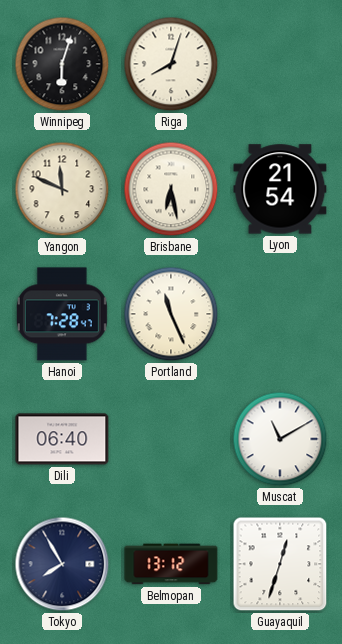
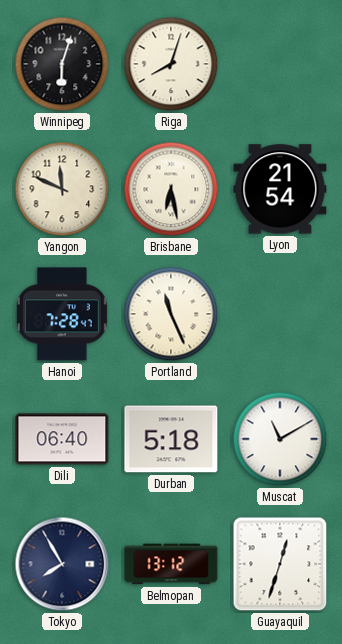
Durban: none -> 5:18
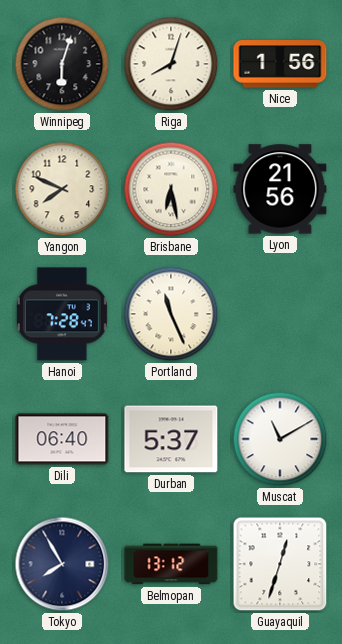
Nice: none -> 1:56
Yangon: 11:49 -> 7:49
Lyon: 21:54 -> 21:56
Durban: 5:18 -> 5:37
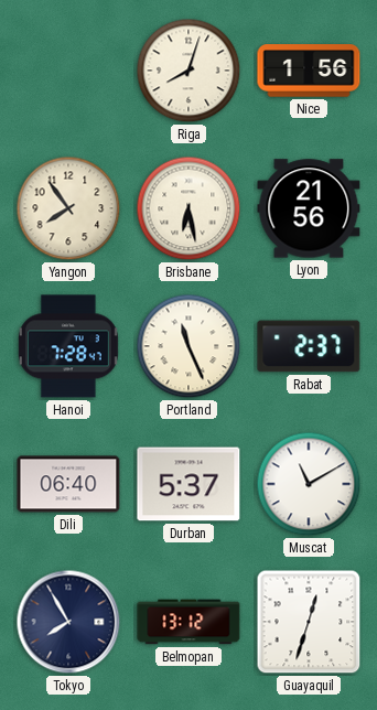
Winnipeg: 6:03 -> none
Yangon: 7:49 -> 7:54
Rabat: none -> 2:37
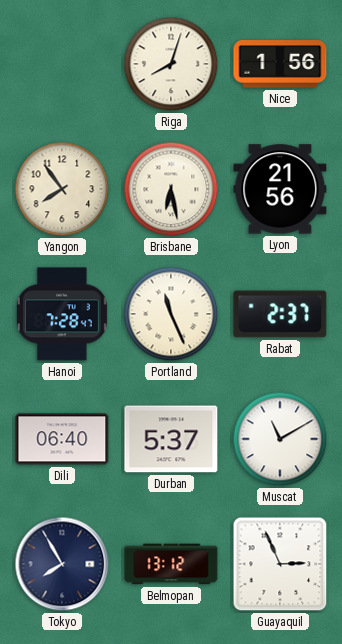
Guayaquil: 12:33 -> 2:56
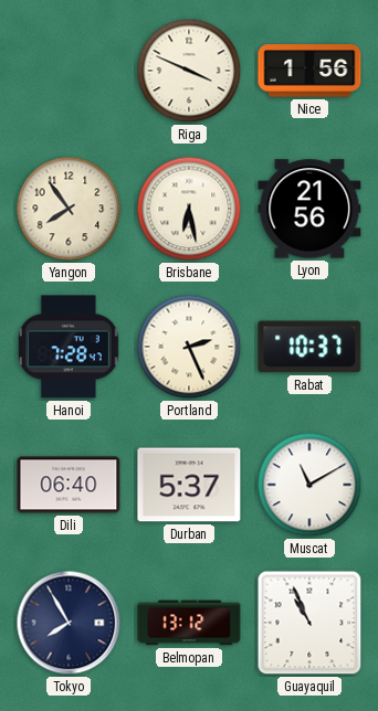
Riga: 8:03 -> 3:49
Portland: 11:26 -> 2:26
Rabat: 2:37 -> 10:37
Guayaquil: 2:56 -> 10:56
